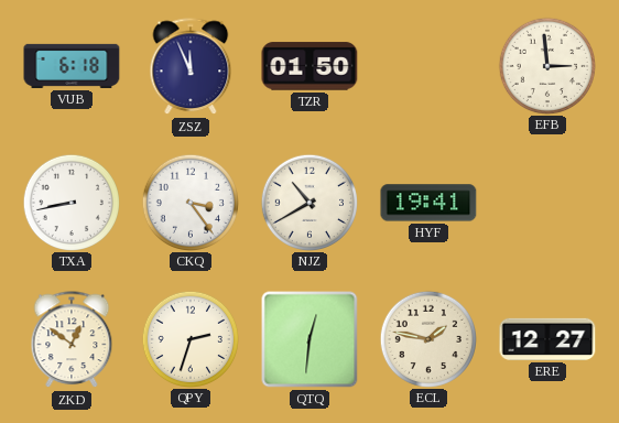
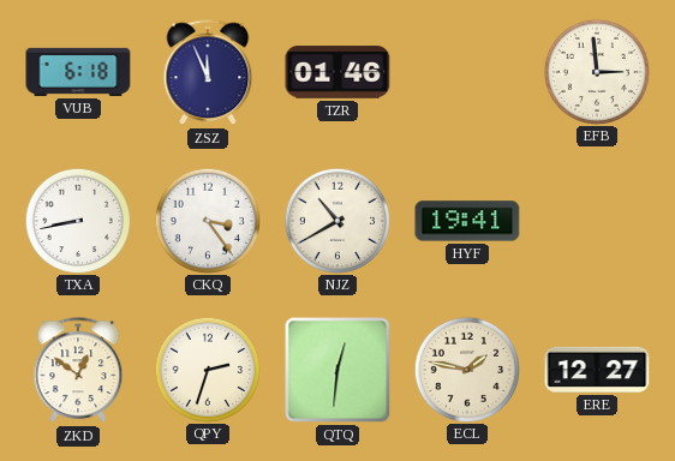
TZR: 01:50 -> 01:46
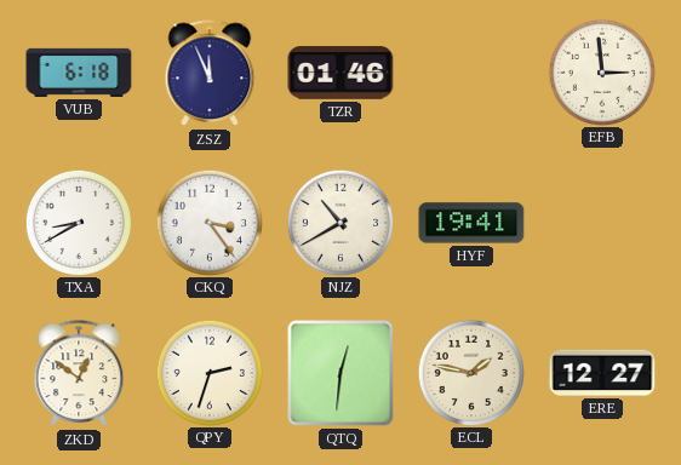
TXA: 8:43 -> 8:40
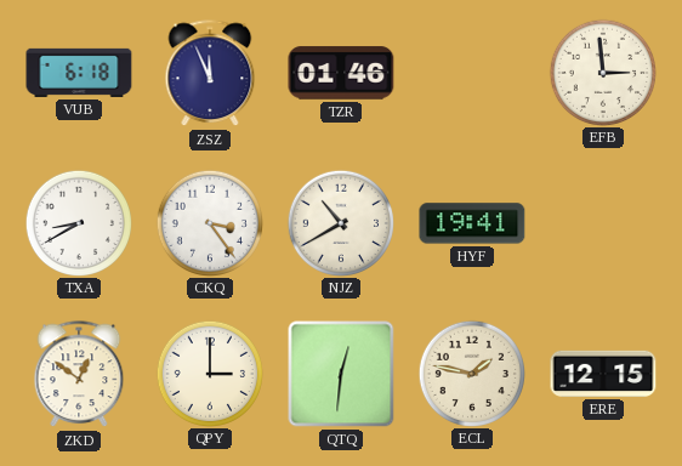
QPY: 2:33 -> 3:00
ERE: 12:27 -> 12:15
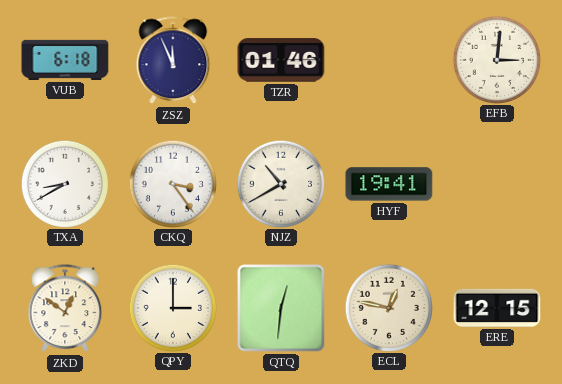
EFB: 2:59 -> 3:01
ECL: 1:47 -> 12:47
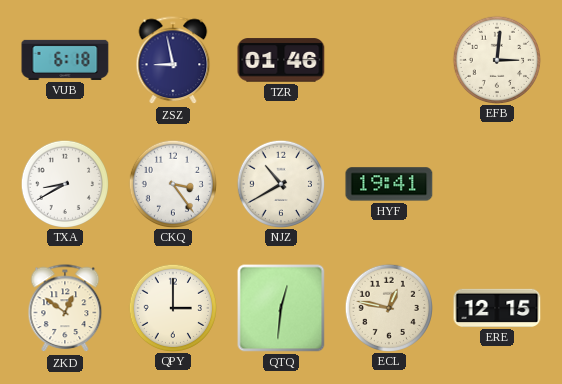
ZSZ: 11:56 -> 8:58
